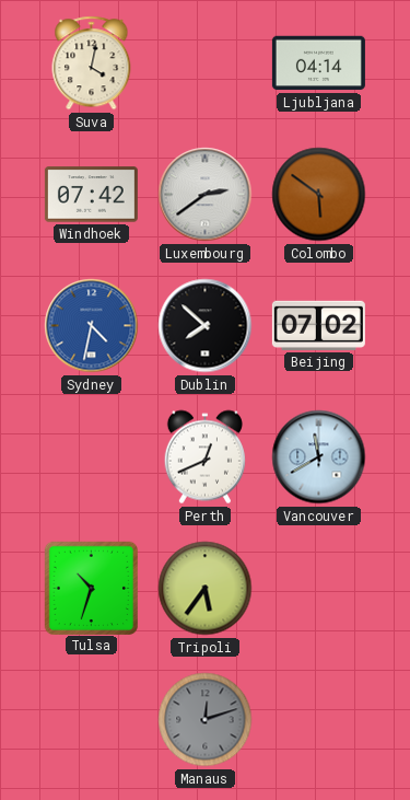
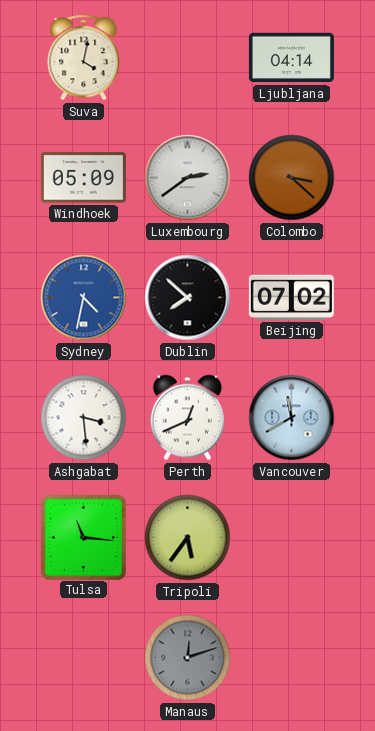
Windhoek: 07:42 -> 05:09
Colombo: 5:51 -> 3:22
Ashgabat: none -> 3:29
Tulsa: 10:33 -> 11:16
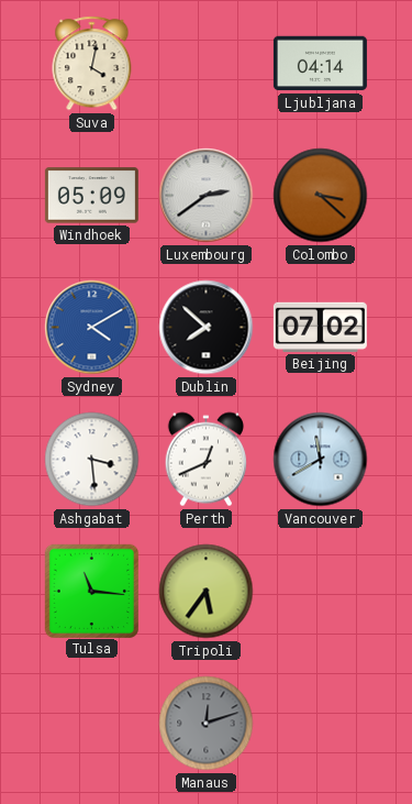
Sydney: 4:32 -> 4:10
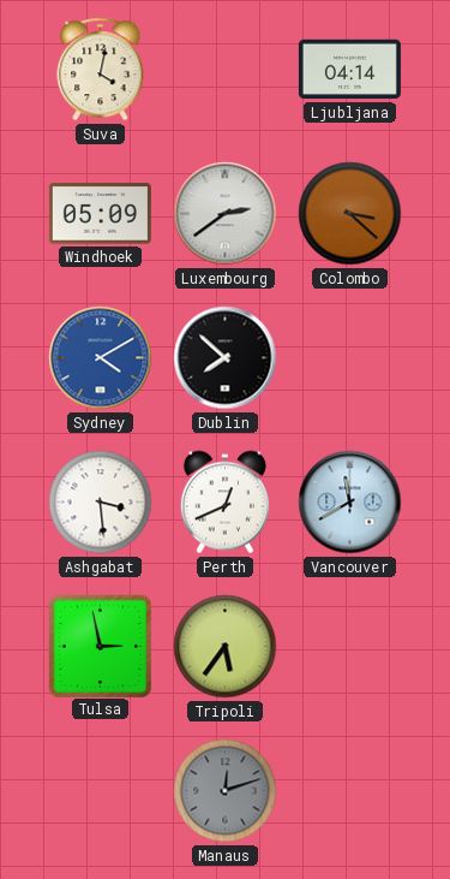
Beijing: 07:02 -> none
Tulsa: 11:16 -> 2:58
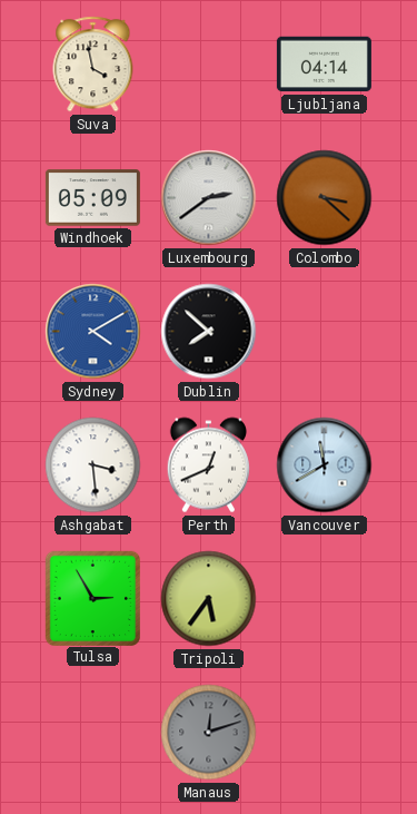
Suva: 4:02 -> 3:58
Tulsa: 2:58 -> 2:55
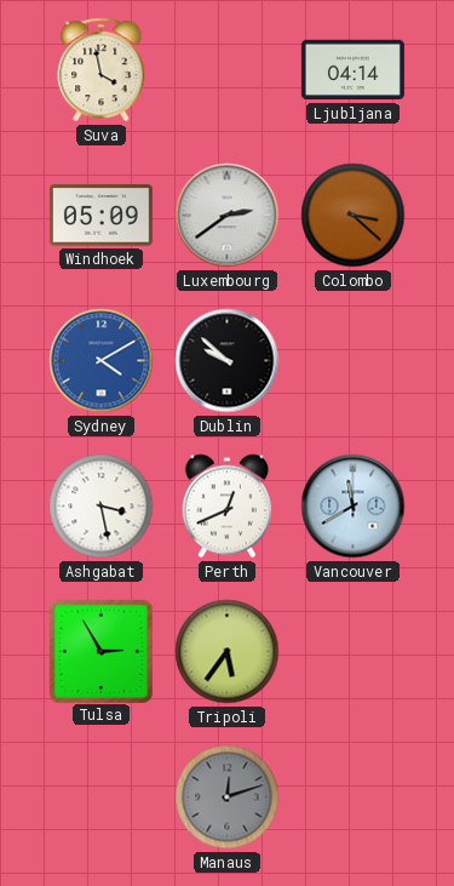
Dublin: 7:52 -> 9:52
Ashgabat: 3:29 -> 3:28
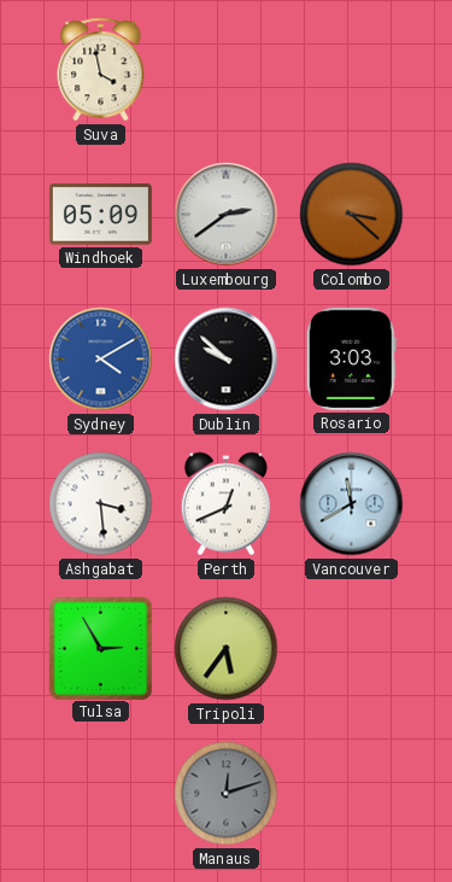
Ljubljana: 04:14 -> none
Rosario: none -> 3:03
Ashgabat: 3:28 -> 3:29
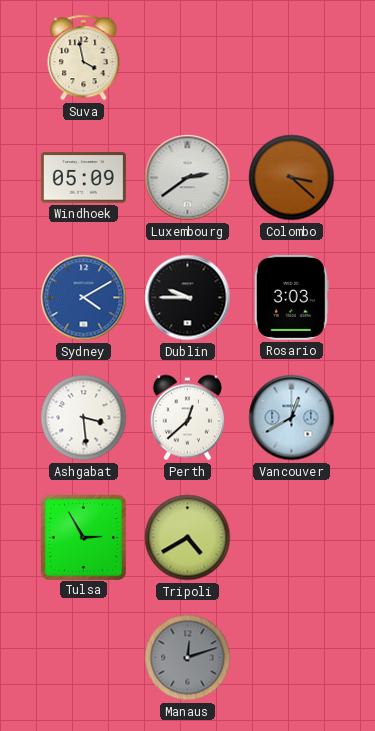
Dublin: 9:52 -> 9:45
Perth: 12:41 -> 12:38
Vancouver: 11:40 -> 12:40
Tripoli: 5:36 -> 4:40
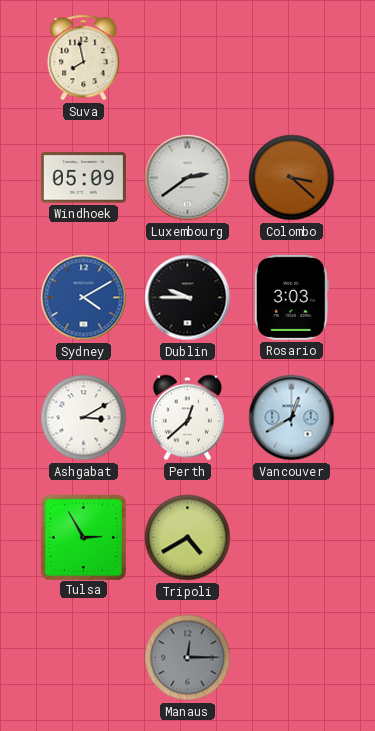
Suva: 3:58 -> 7:58
Ashgabat: 3:29 -> 3:10
Manaus: 12:12 -> 12:15
